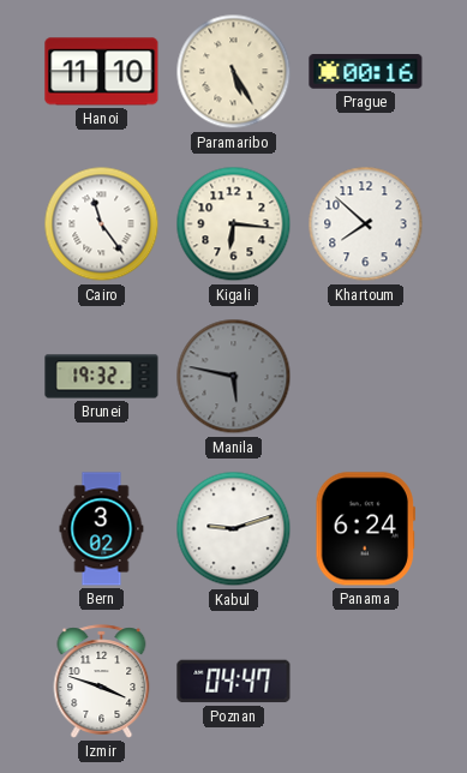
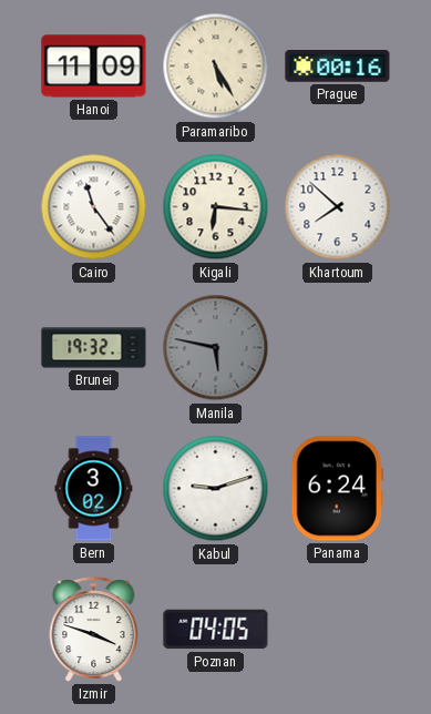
Hanoi: 11:10 -> 11:09
Poznan: 04:47 -> 04:05
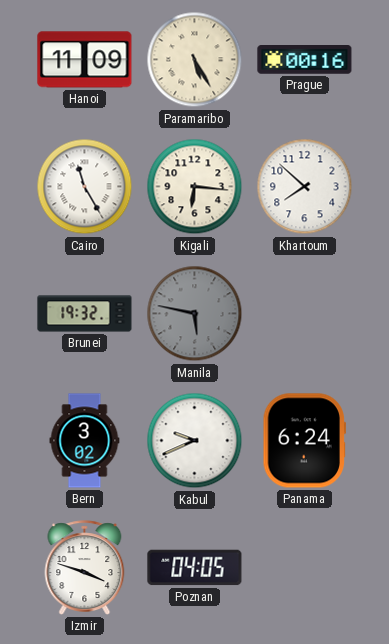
Cairo: 11:24 -> 11:25
Kabul: 9:12 -> 9:41
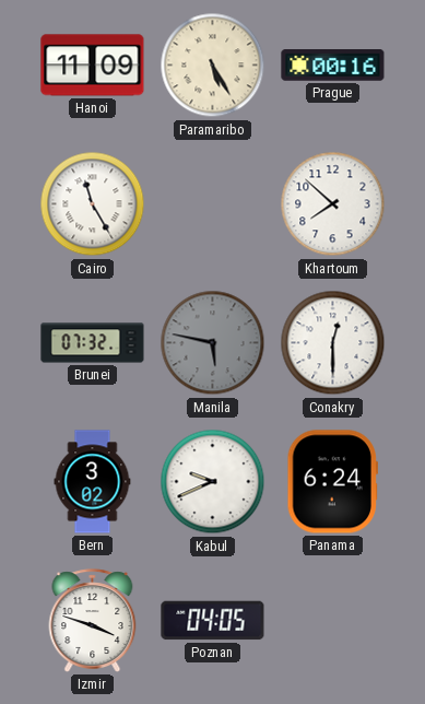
Kigali: 6:16 -> none
Brunei: 19:32 -> 07:32
Conakry: none -> 12:30
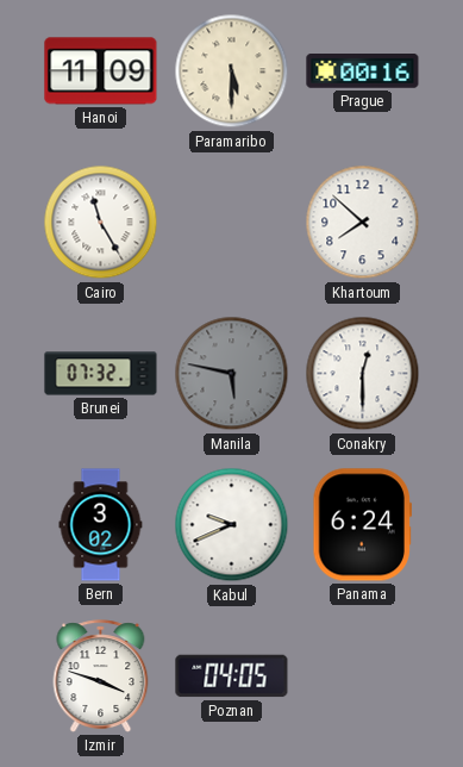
Paramaribo: 5:25 -> 5:30
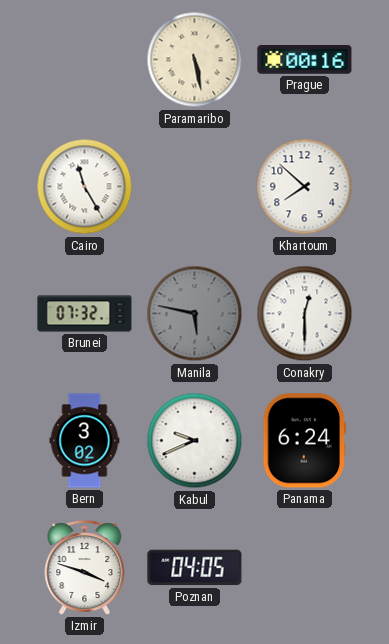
Hanoi: 11:09 -> none
Paramaribo: 5:30 -> 5:28
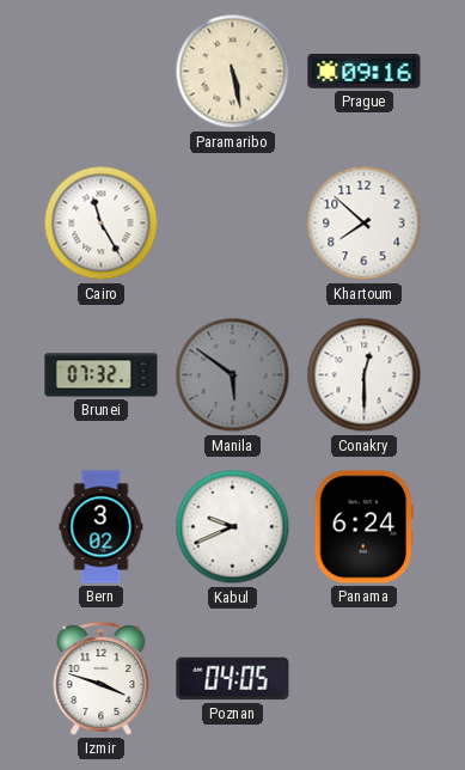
Prague: 00:16 -> 09:16
Manila: 5:47 -> 5:51
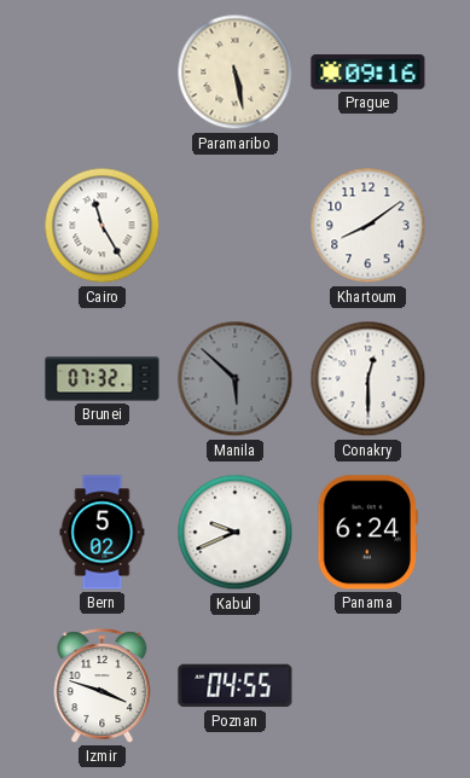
Khartoum: 7:52 -> 8:09
Manila: 5:51 -> 5:52
Bern: 3:02 -> 5:02
Poznan: 04:05 -> 04:55
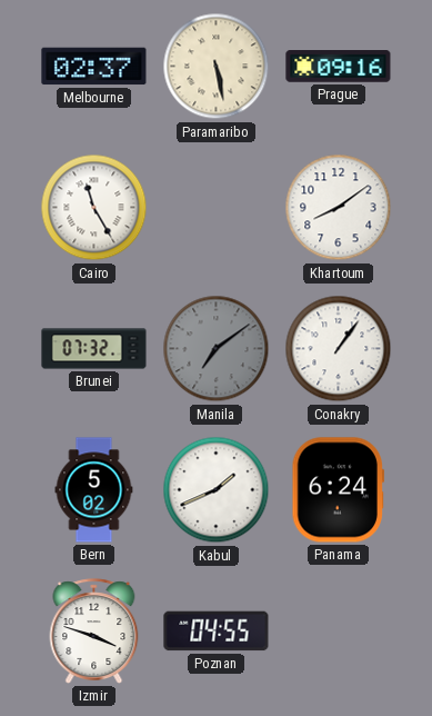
Melbourne: none -> 02:37
Manila: 5:52 -> 7:09
Conakry: 12:30 -> 1:06
Kabul: 9:41 -> 1:41
